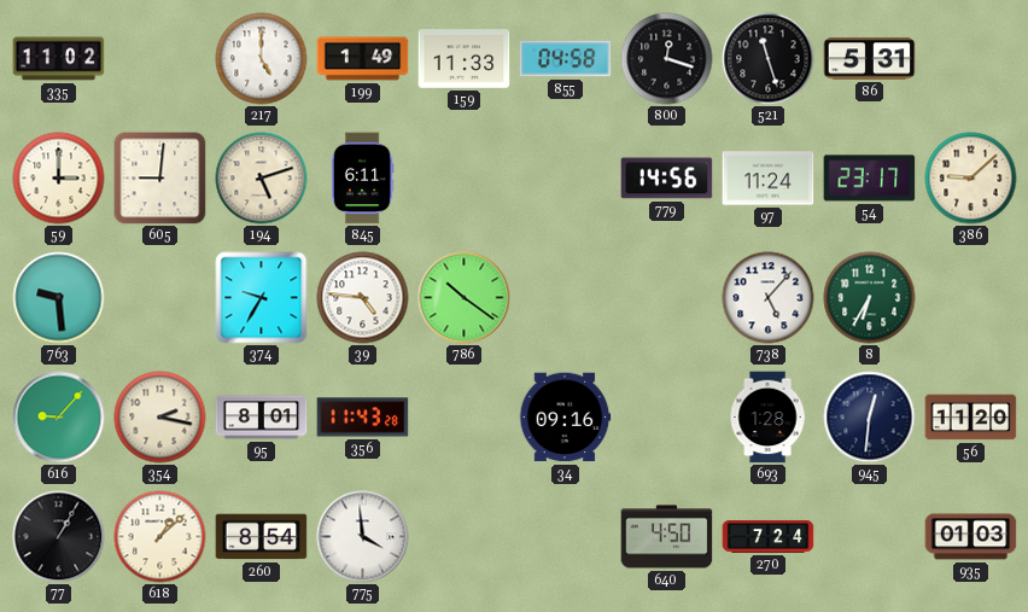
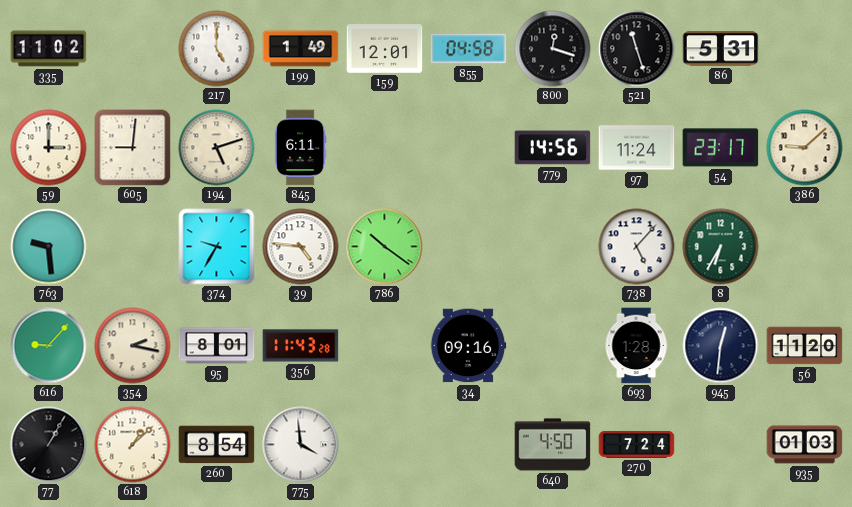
159: 11:33 -> 12:01
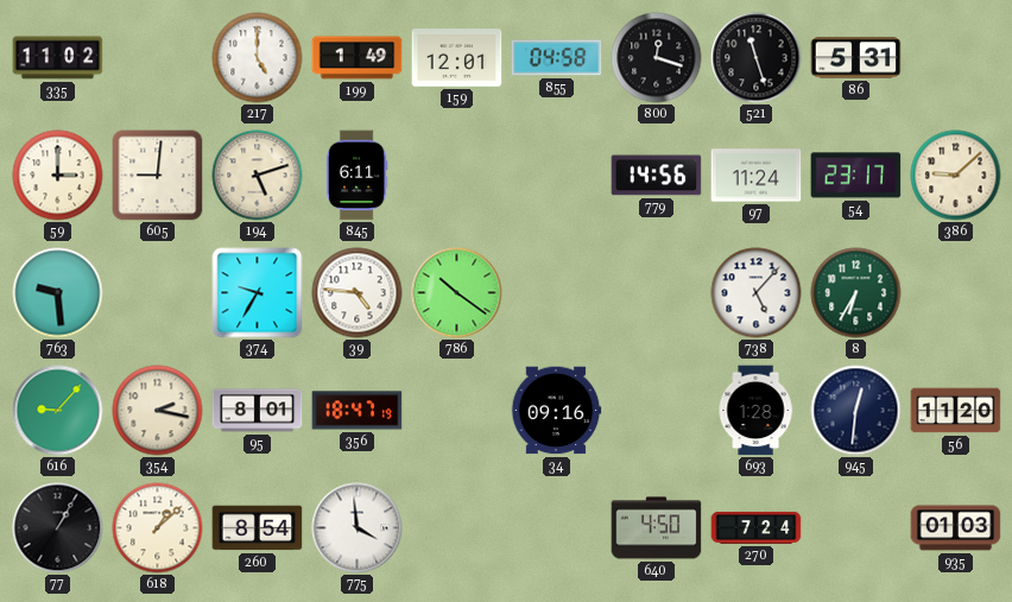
356: 11:43 -> 18:47
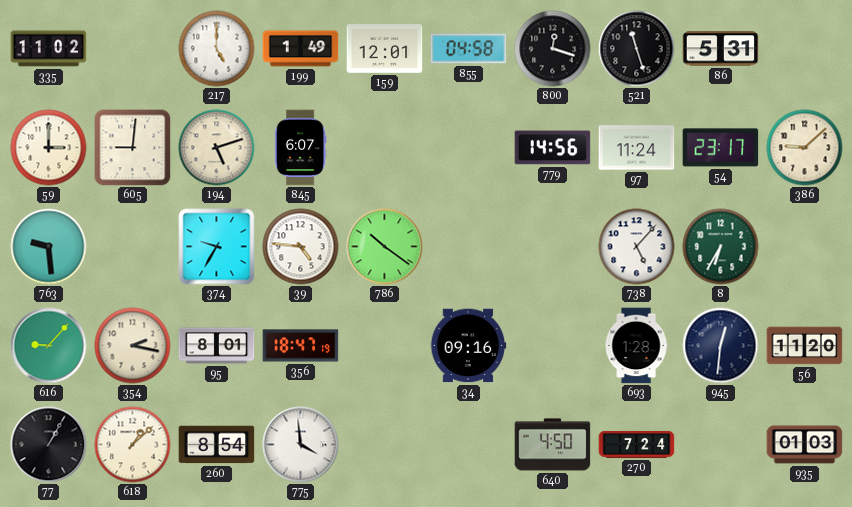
845: 6:11 -> 6:07
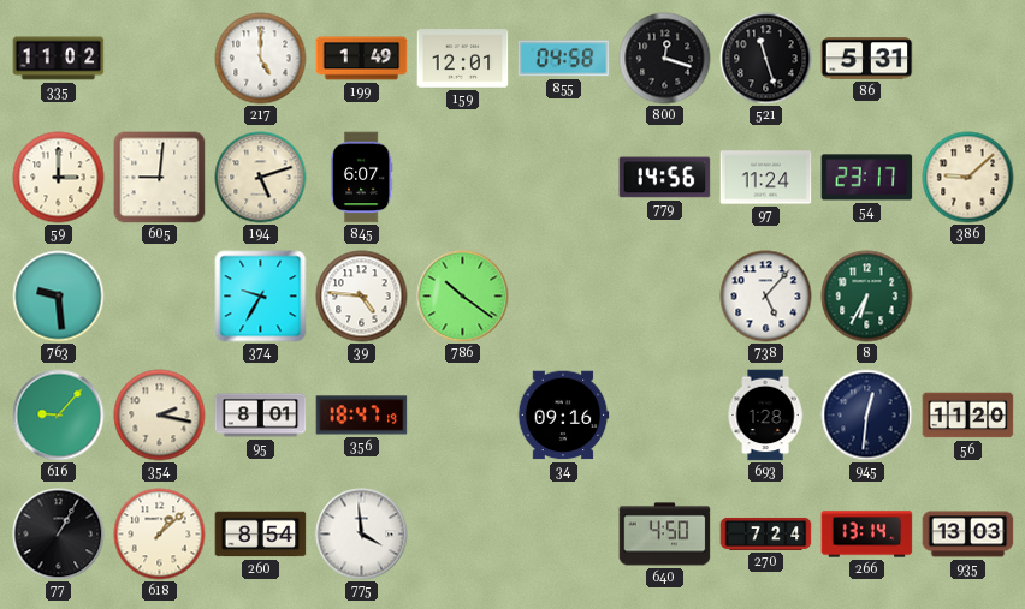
266: none -> 13:14
935: 01:03 -> 13:03
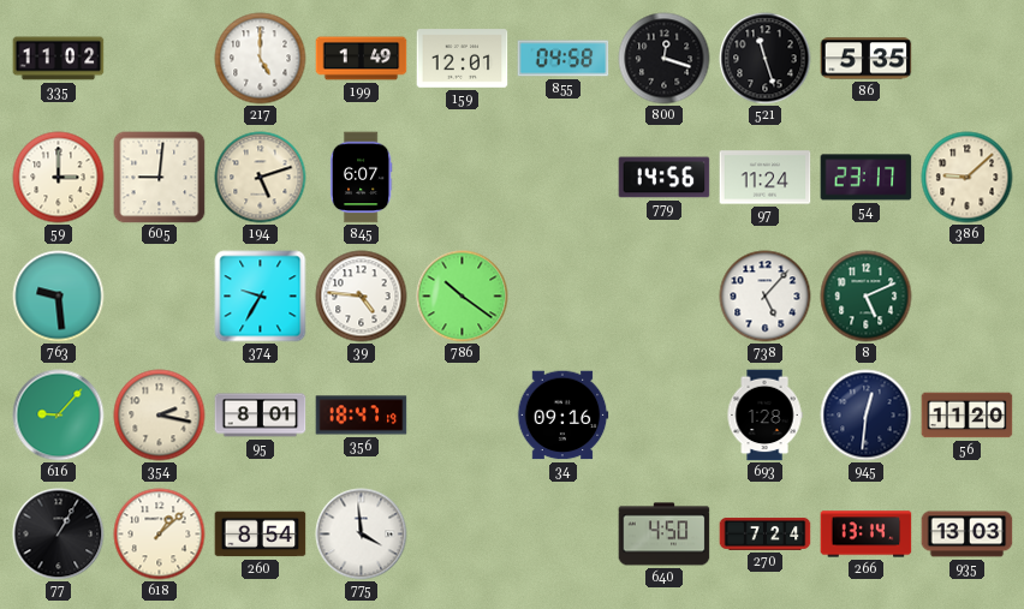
86: 5:31 -> 5:35
8: 6:35 -> 5:11
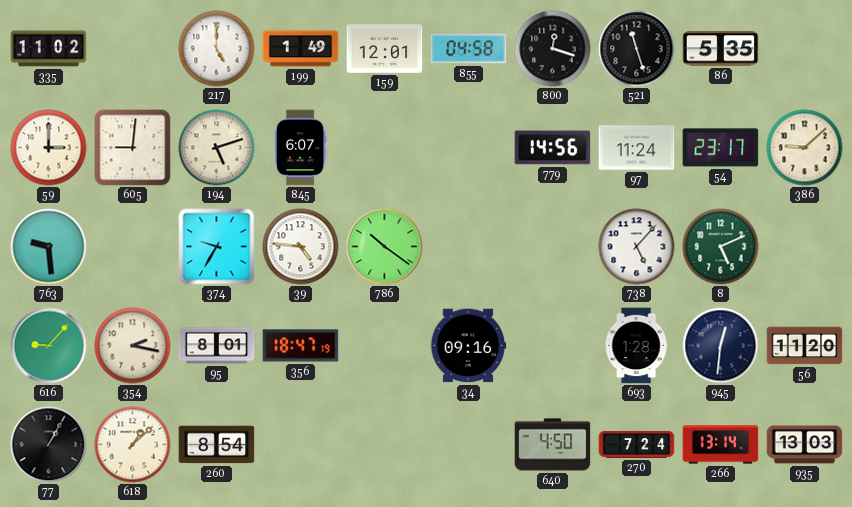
775: 3:59 -> none
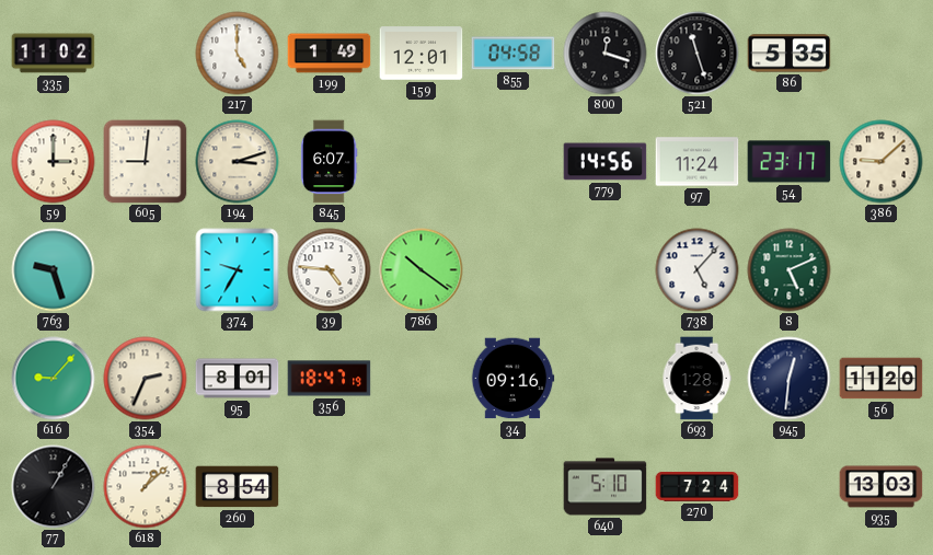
194: 5:12 -> 3:12
763: 9:29 -> 9:27
354: 2:17 -> 2:34
640: 4:50 -> 5:10
266: 13:14 -> none
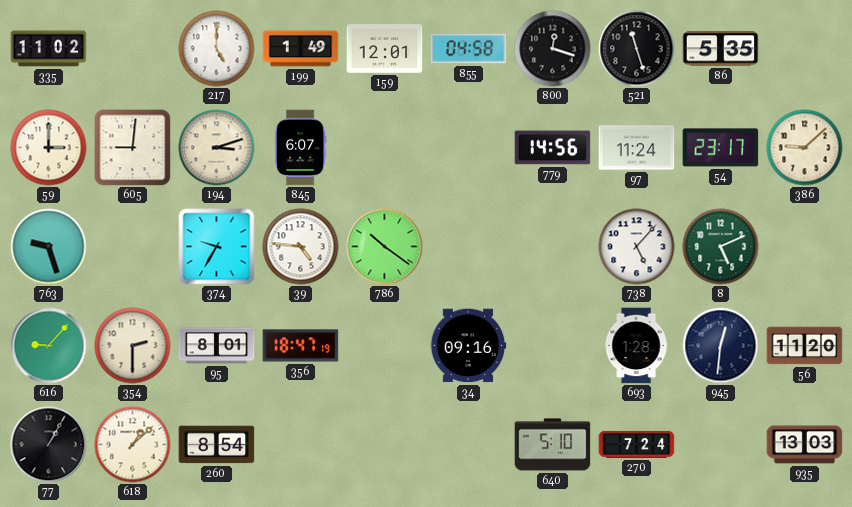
354: 2:34 -> 2:30
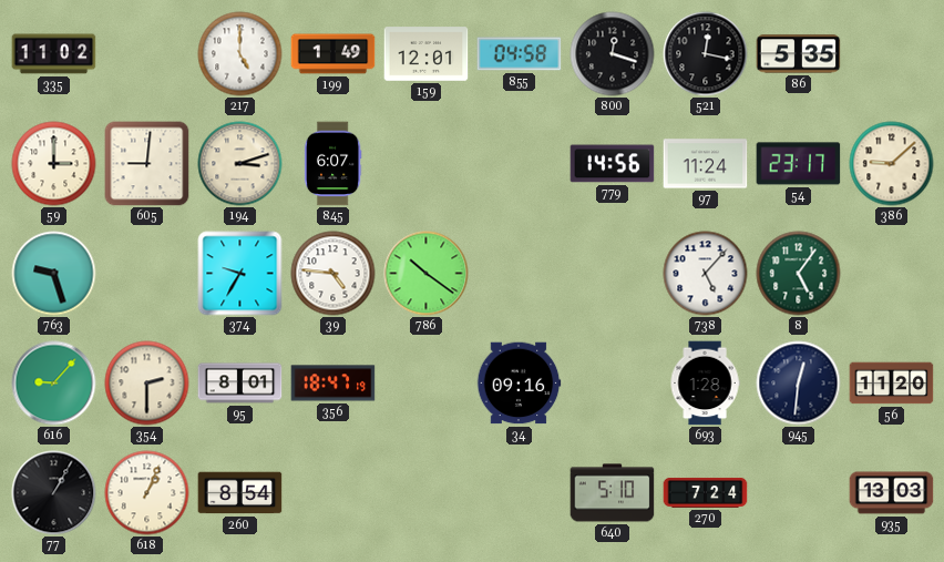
521: 11:27 -> 12:17
8: 5:11 -> 5:06
618: 1:08 -> 1:04
